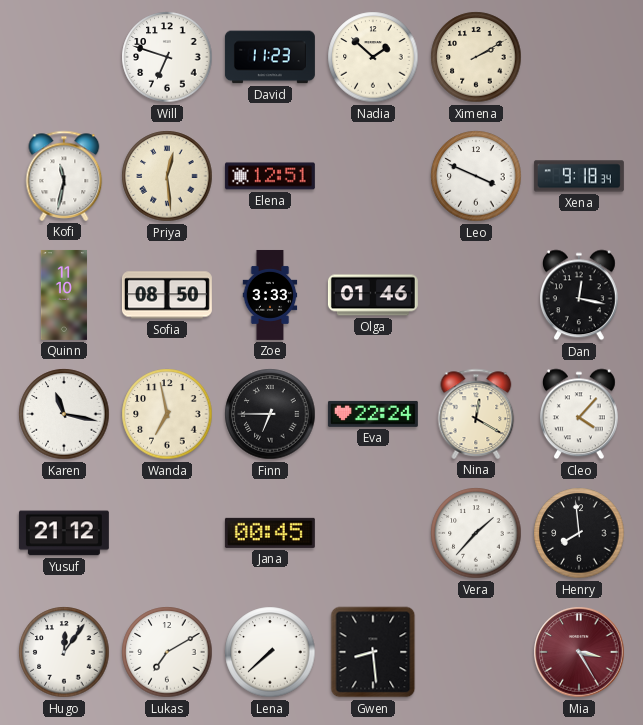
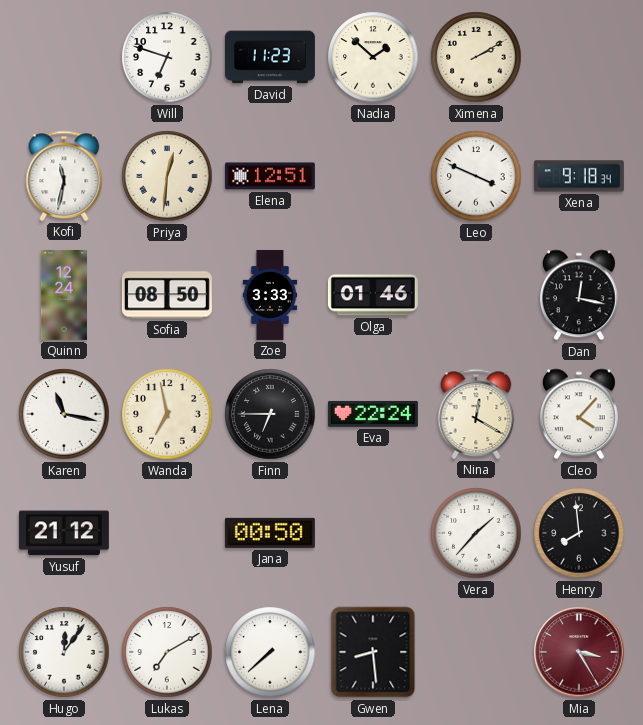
Priya: 12:29 -> 12:31
Quinn: 11:10 -> 12:24
Jana: 00:45 -> 00:50
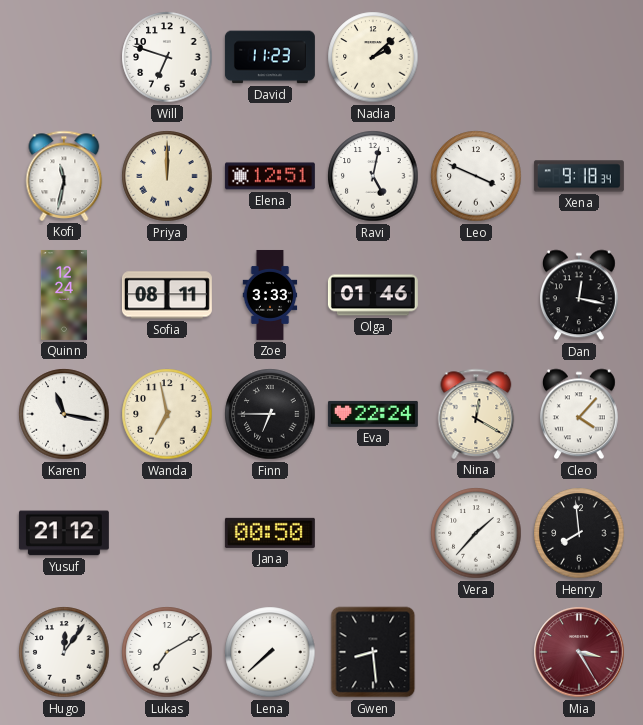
Nadia: 1:52 -> 2:08
Ximena: 2:10 -> none
Priya: 12:31 -> 12:00
Ravi: none -> 5:02
Sofia: 08:50 -> 08:11
